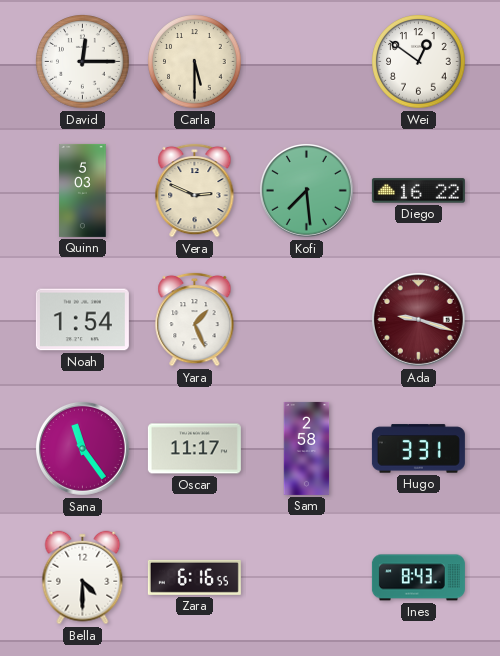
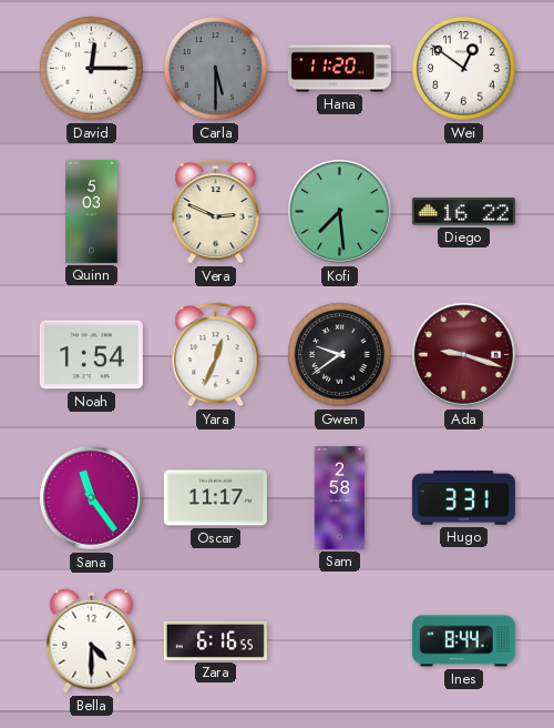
Carla dial: cream -> grey
Hana: none -> 11:20
Yara: 1:26 -> 12:34
Gwen: none -> 9:39
Ines: 8:43 -> 8:44
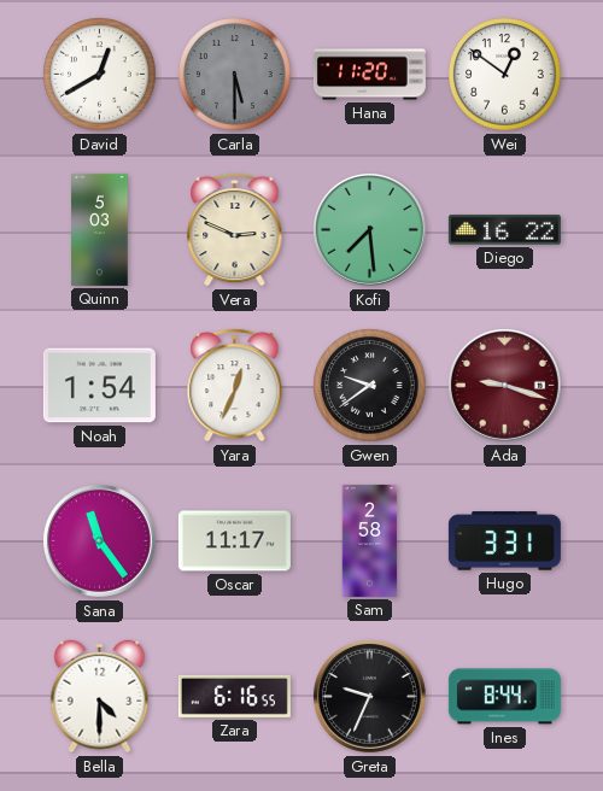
David: 12:15 -> 12:40
Greta: none -> 9:34
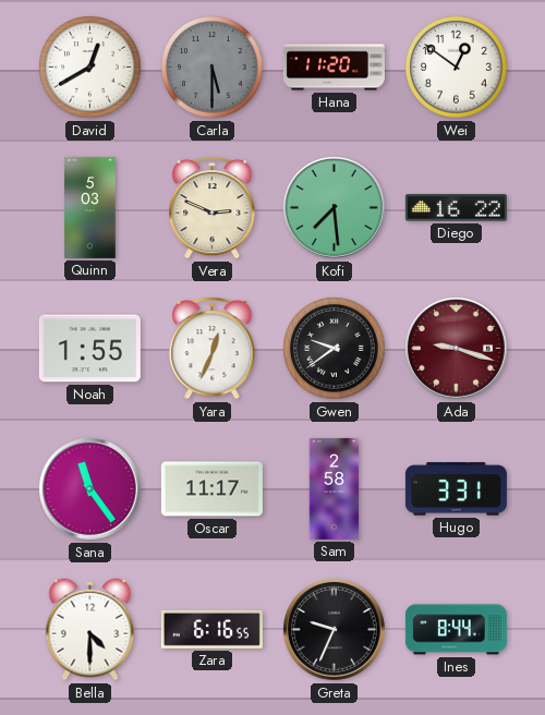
Noah: 1:54 -> 1:55
